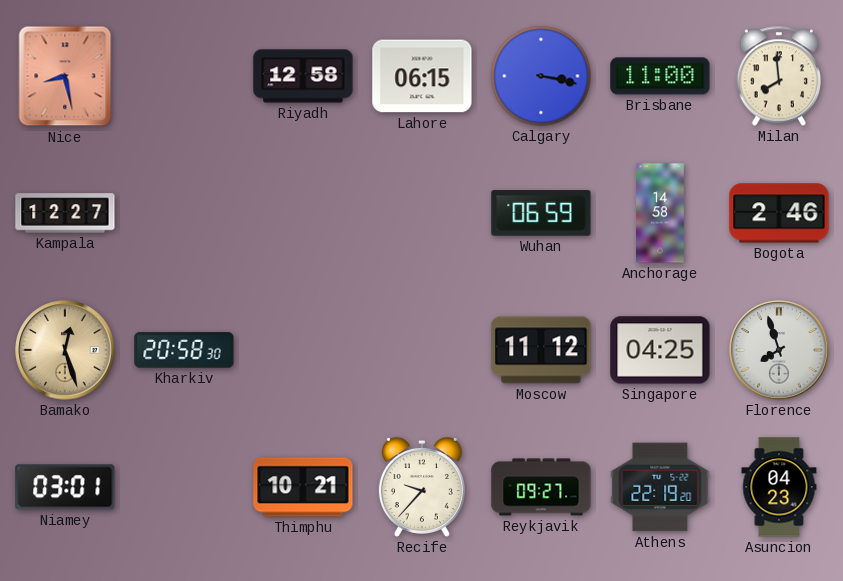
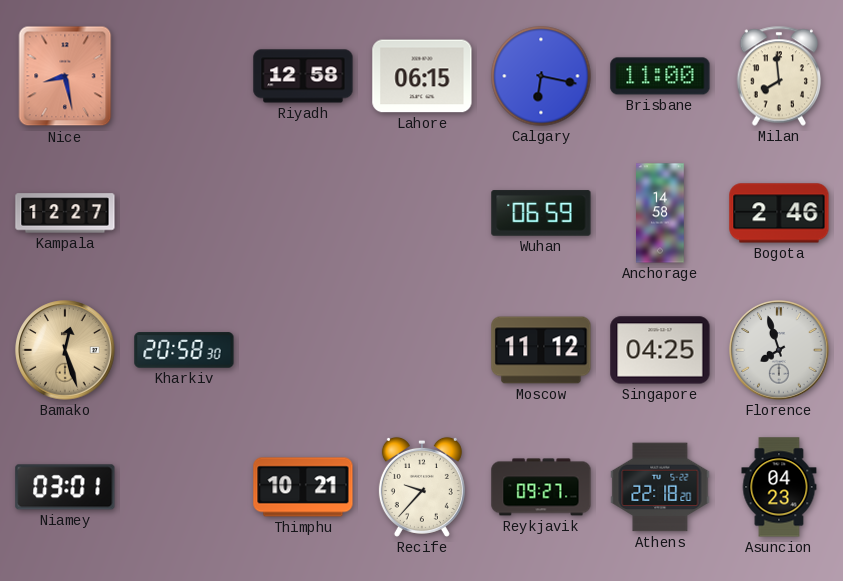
Calgary: 3:17 -> 6:17
Athens: 22:19 -> 22:18
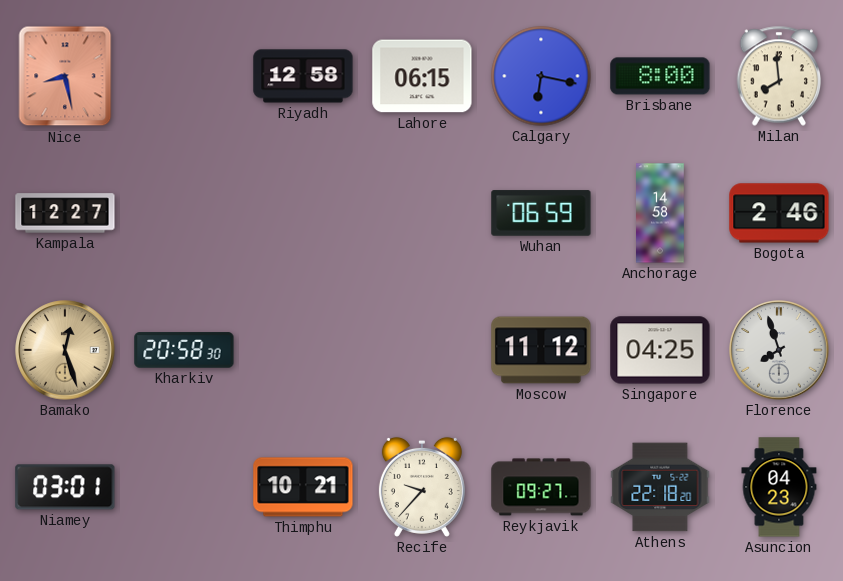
Brisbane: 11:00 -> 8:00
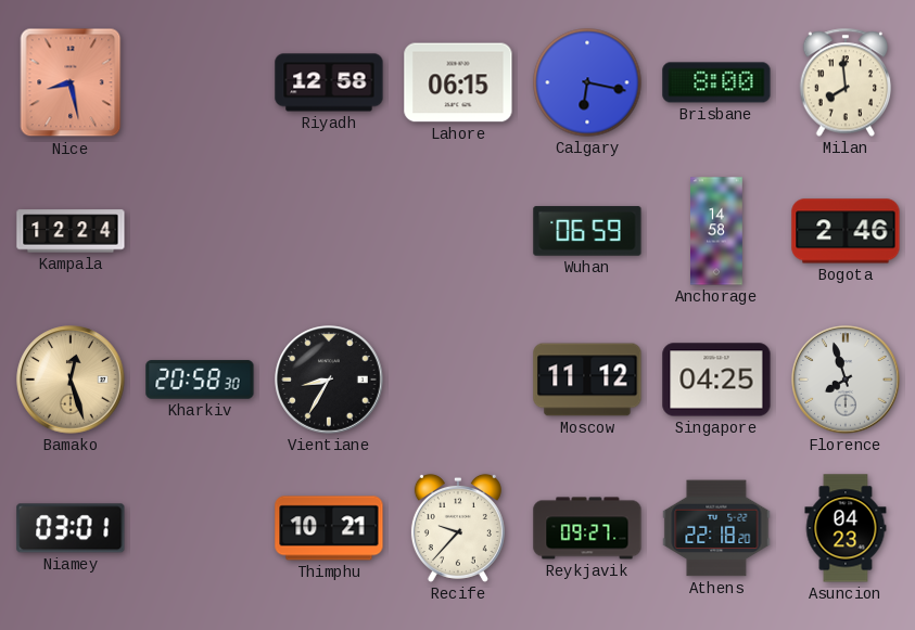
Kampala: 12:27 -> 12:24
Vientiane: none -> 8:35
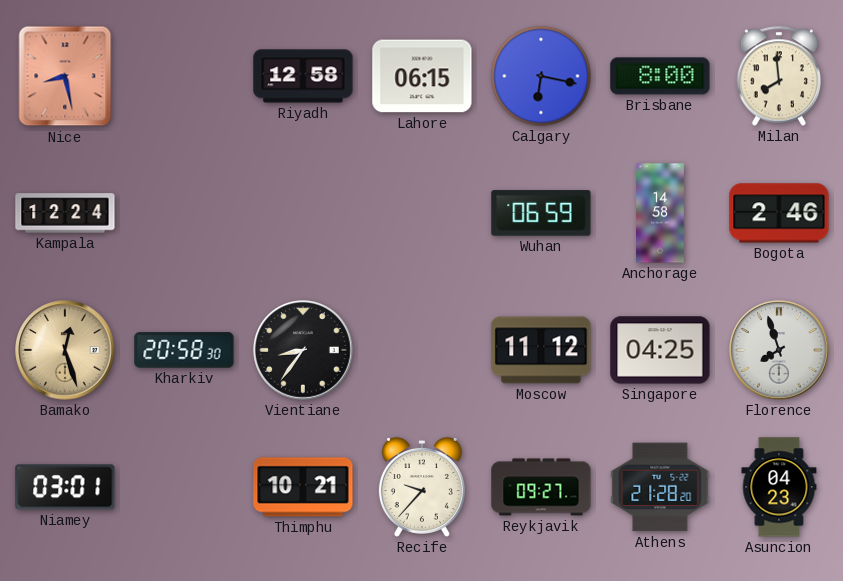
Vientiane: 8:35 -> 8:36
Athens: 22:18 -> 21:28
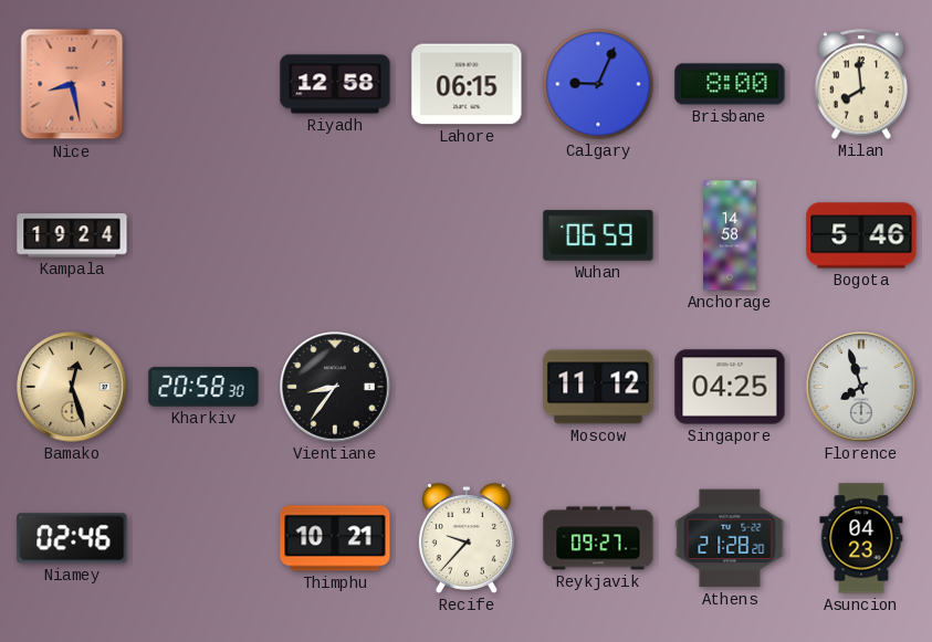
Calgary: 6:17 -> 9:04
Kampala: 12:24 -> 19:24
Bogota: 2:46 -> 5:46
Niamey: 03:01 -> 02:46
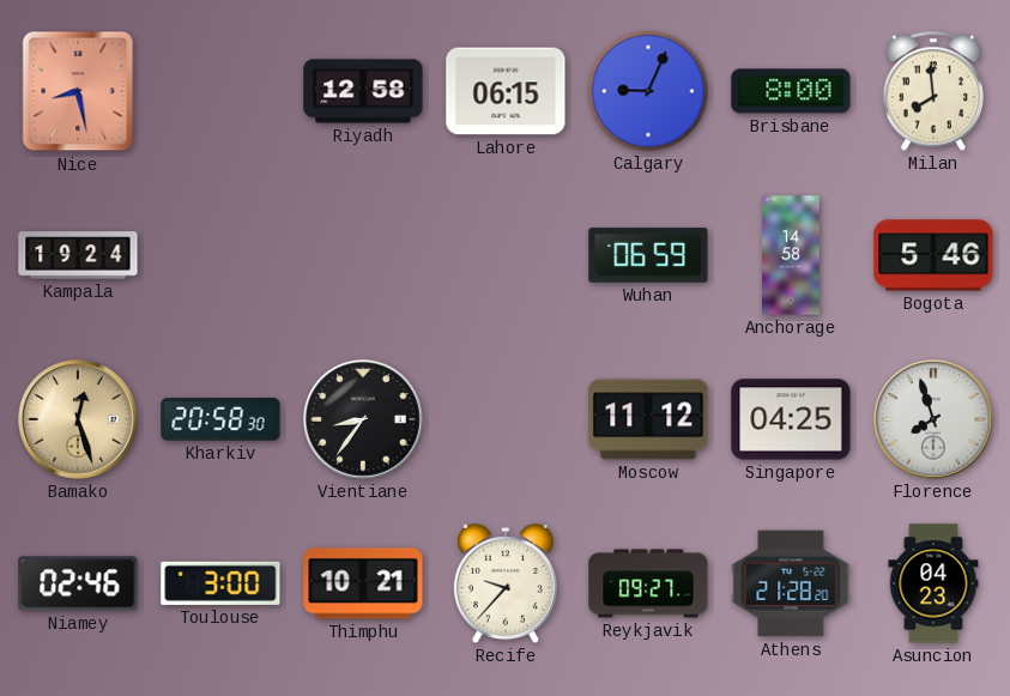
Toulouse: none -> 3:00
